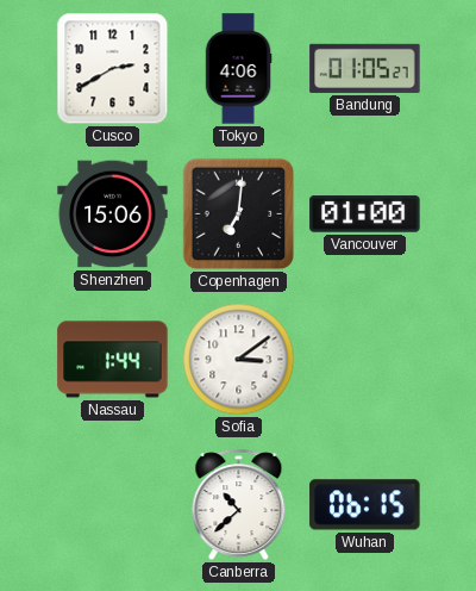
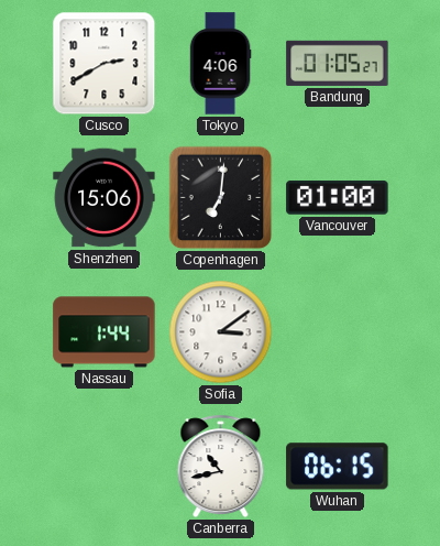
Canberra: 10:38 -> 10:43
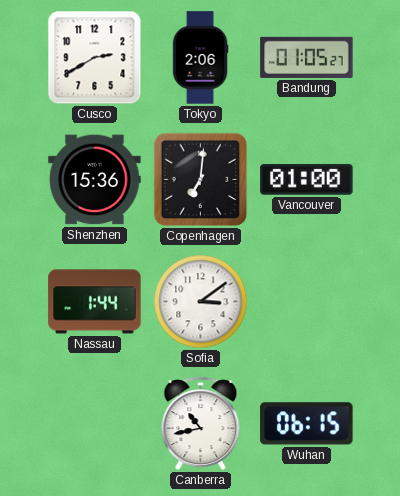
Tokyo: 4:06 -> 2:06
Shenzhen: 15:06 -> 15:36
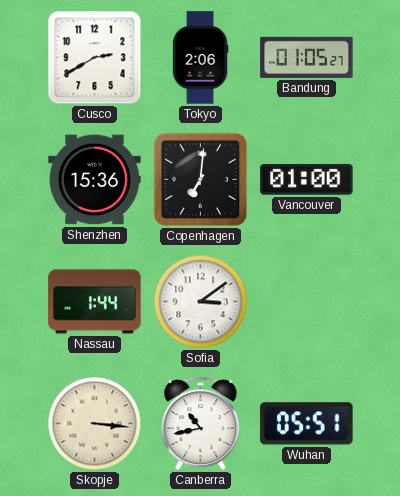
Skopje: none -> 3:16
Wuhan: 06:15 -> 05:51
